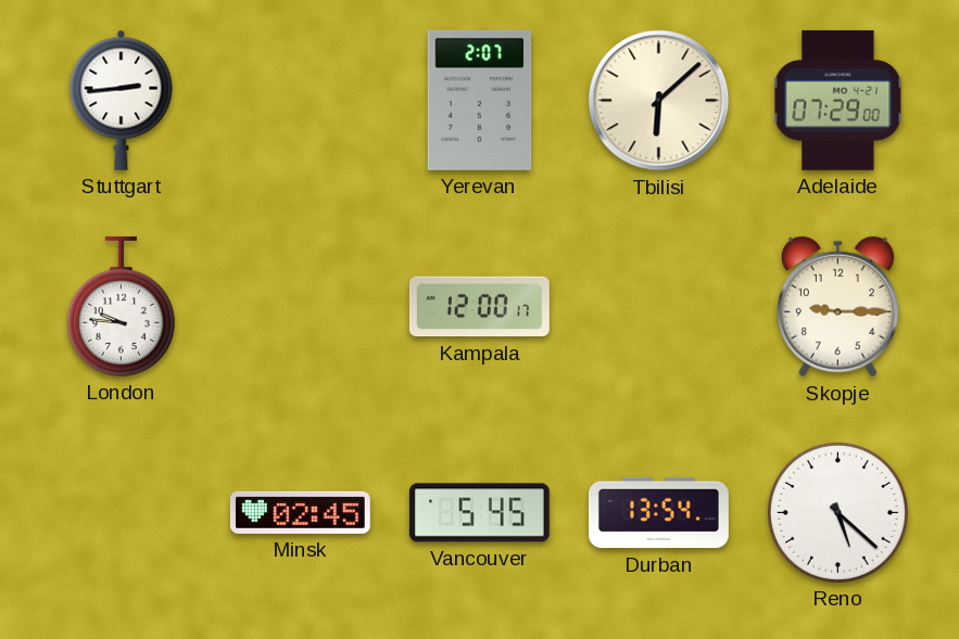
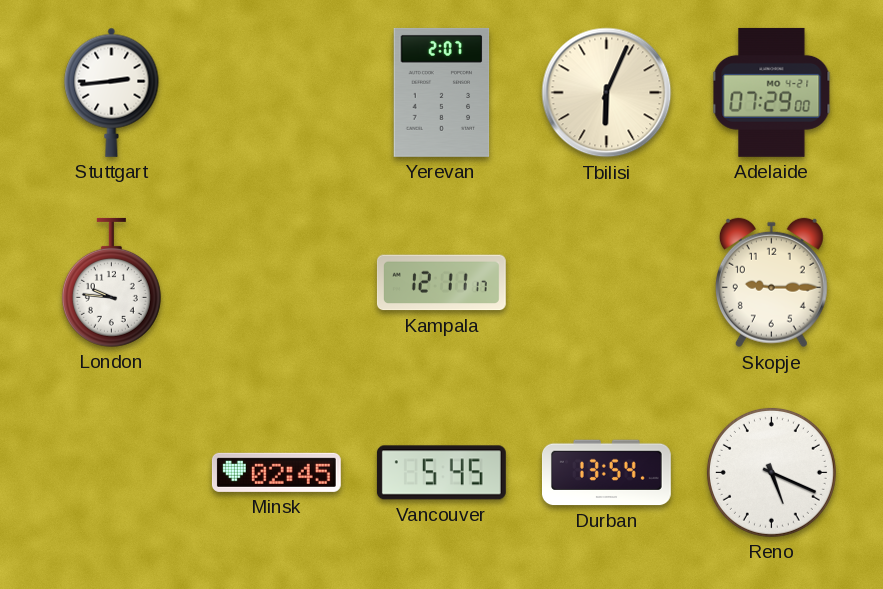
Tbilisi: 6:08 -> 6:04
Kampala: 12:00 -> 12:11
Reno: 5:22 -> 5:19
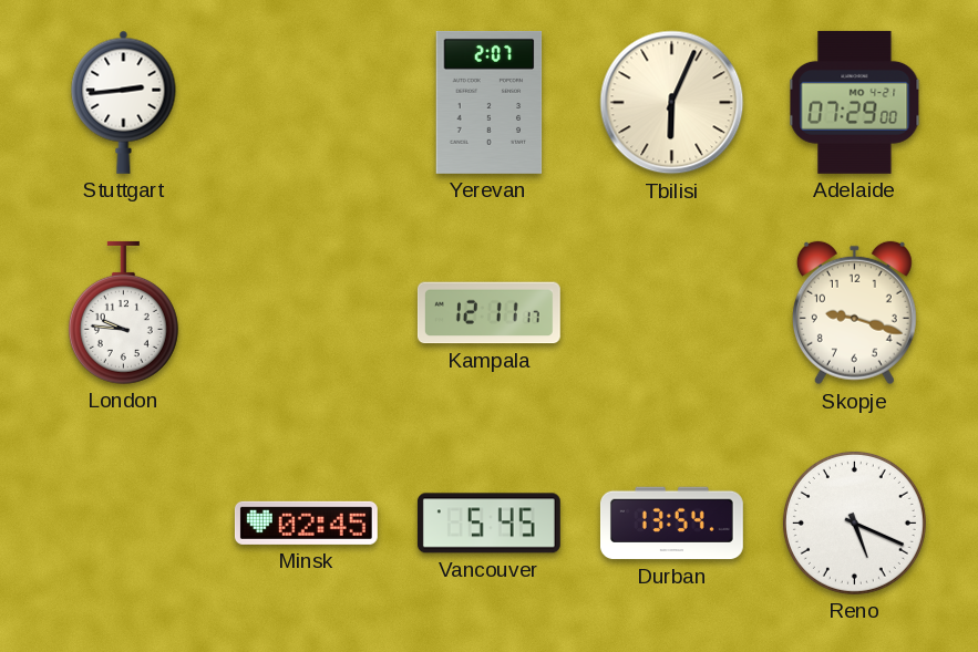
Skopje: 9:15 -> 9:18
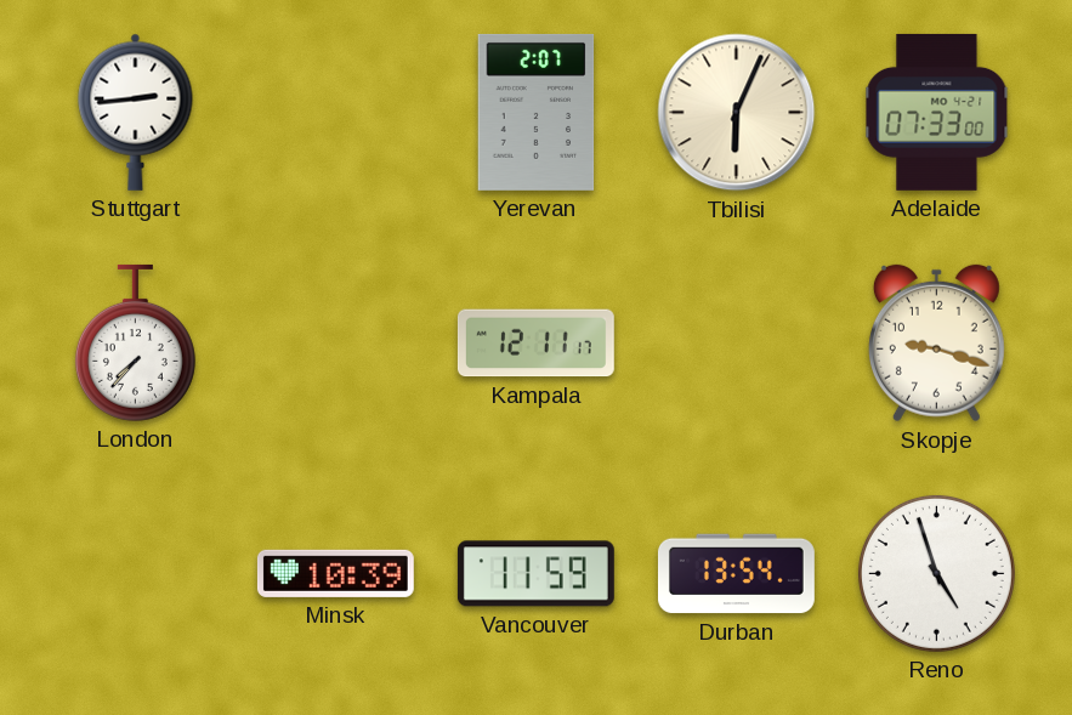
Adelaide: 07:29 -> 07:33
London: 9:46 -> 7:37
Minsk: 02:45 -> 10:39
Vancouver: 5:45 -> 11:59
Reno: 5:19 -> 4:57
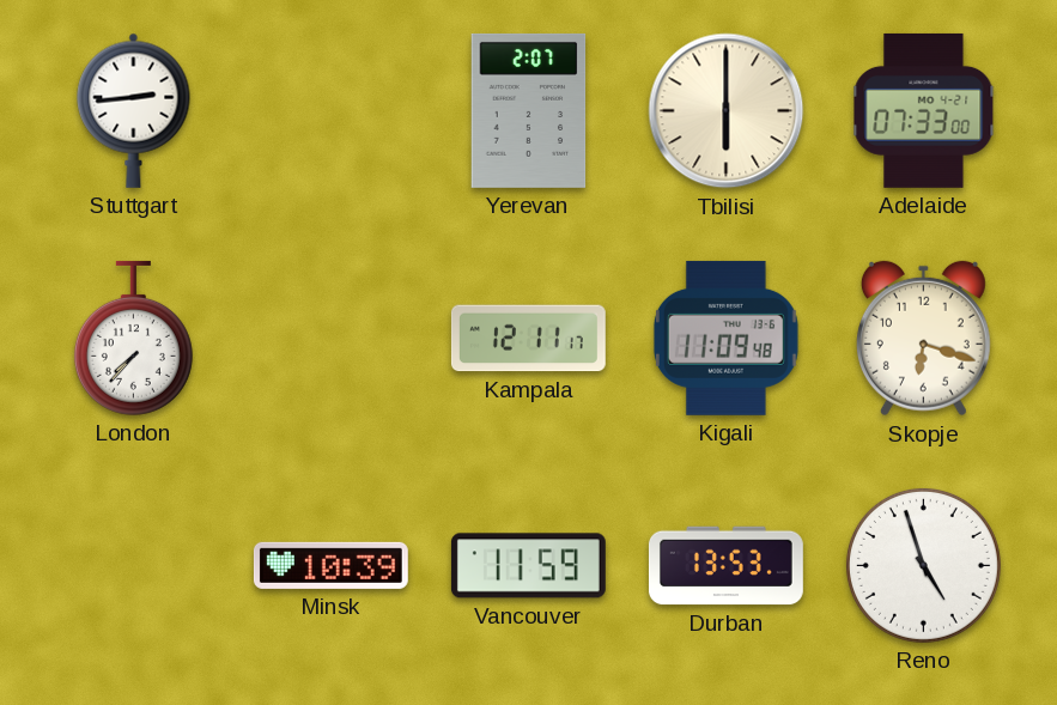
Tbilisi: 6:04 -> 6:00
Kigali: none -> 11:09
Skopje: 9:18 -> 6:18
Durban: 13:54 -> 13:53
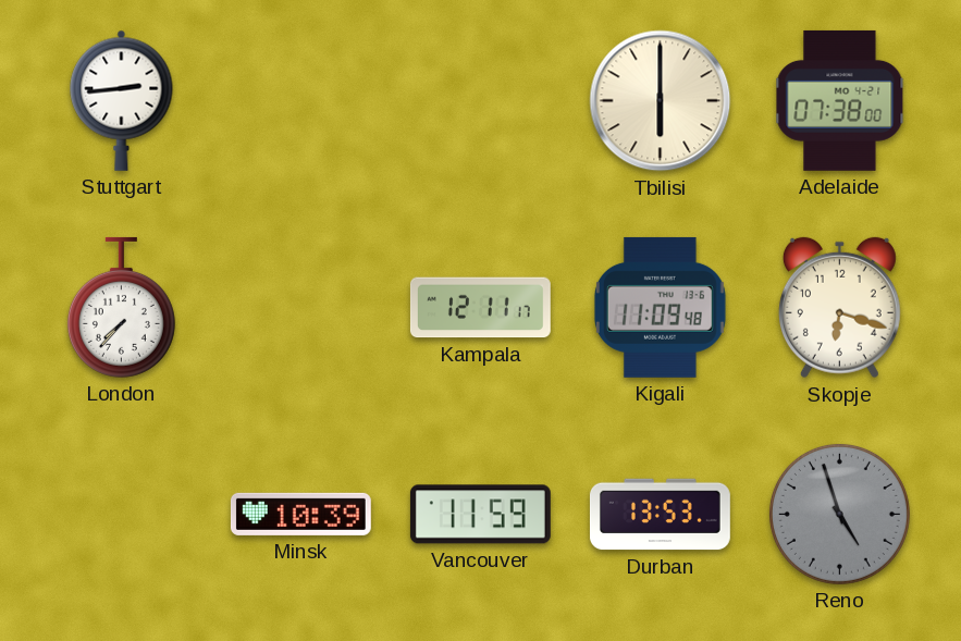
Yerevan: 2:07 -> none
Adelaide: 07:33 -> 07:38
Reno dial: white -> grey
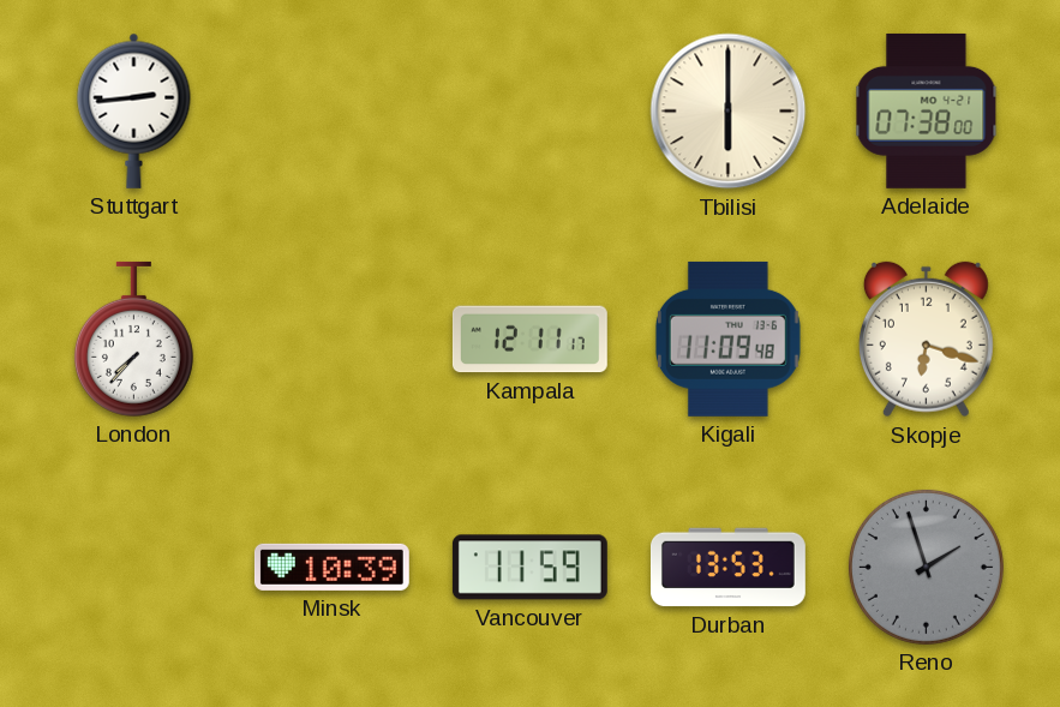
Reno: 4:57 -> 1:57
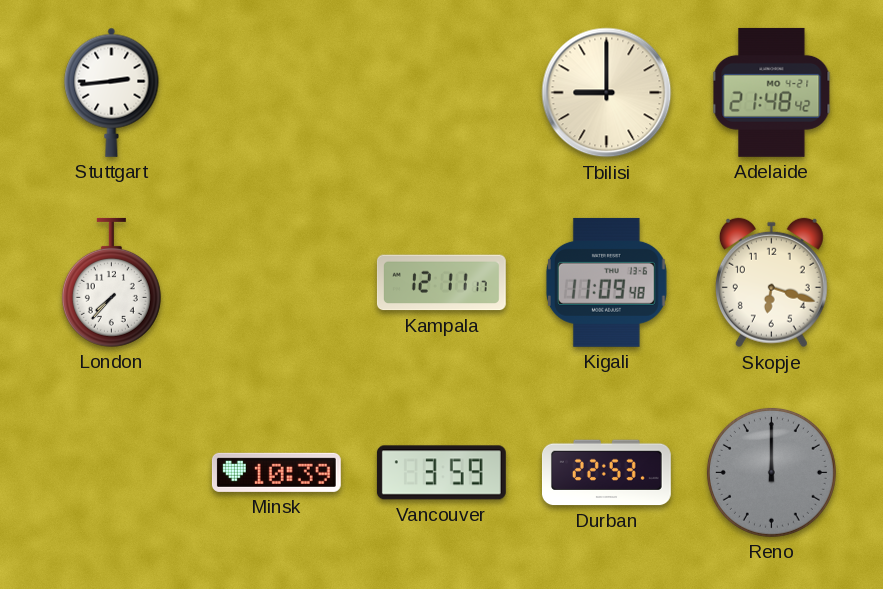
Tbilisi: 6:00 -> 9:00
Adelaide: 07:38 -> 21:48
Vancouver: 11:59 -> 3:59
Durban: 13:53 -> 22:53
Reno: 1:57 -> 12:00
